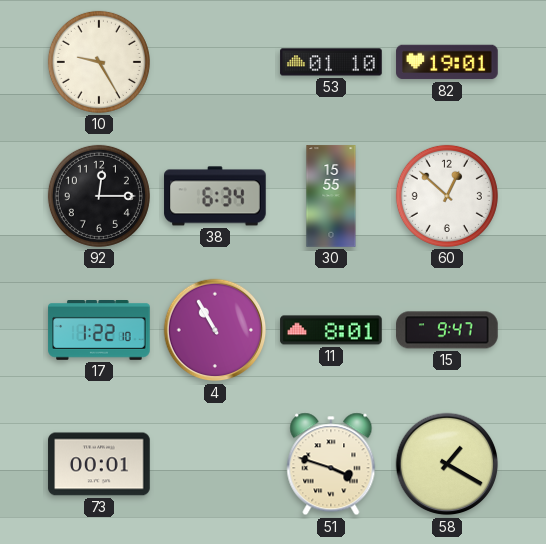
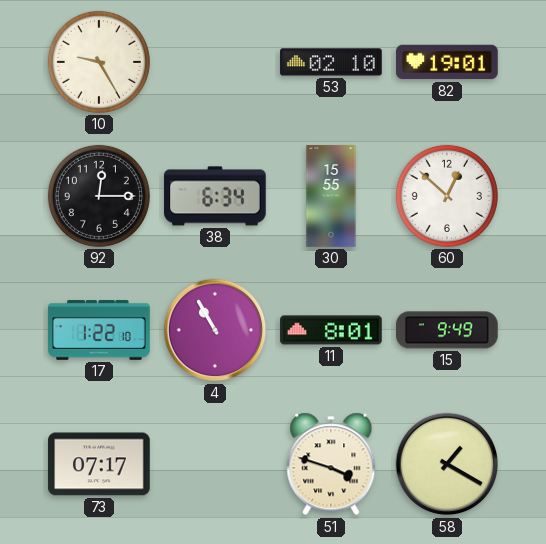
53: 01:10 -> 02:10
15: 9:47 -> 9:49
73: 00:01 -> 07:17
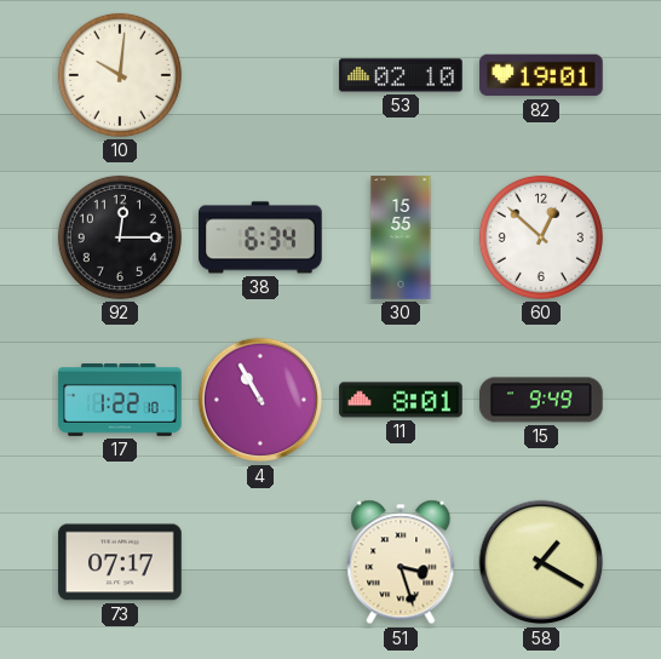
10: 9:25 -> 10:01
51: 3:48 -> 3:27
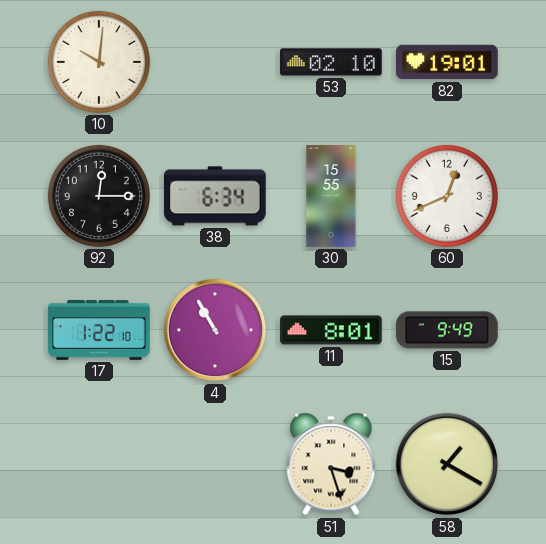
60: 12:52 -> 12:41
73: 07:17 -> none
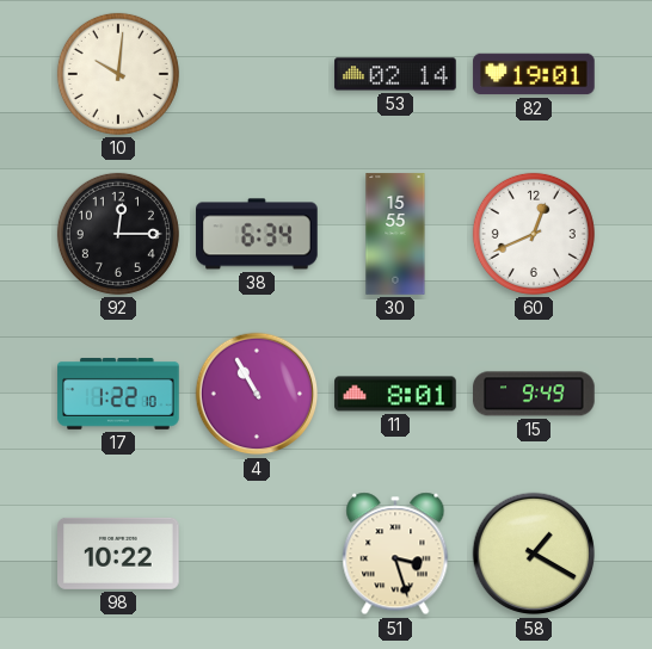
53: 02:10 -> 02:14
98: none -> 10:22
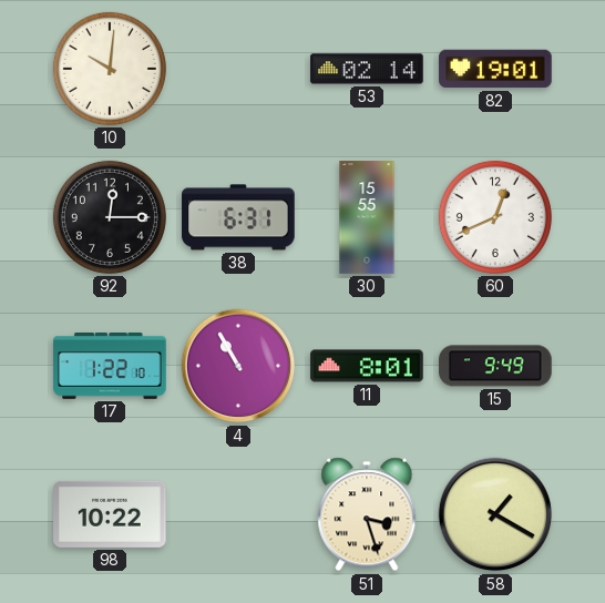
38: 6:34 -> 6:31
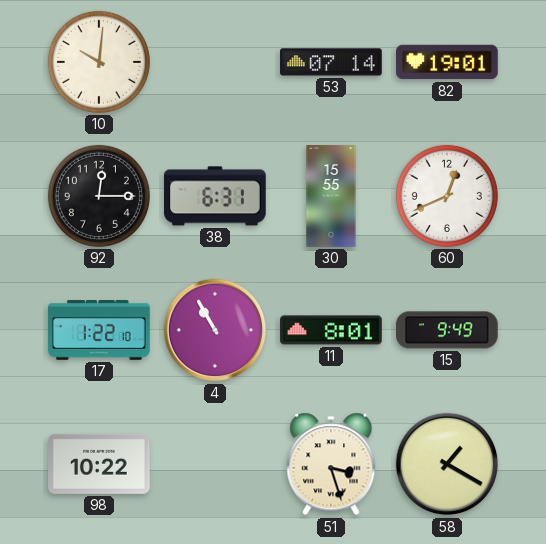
53: 02:14 -> 07:14
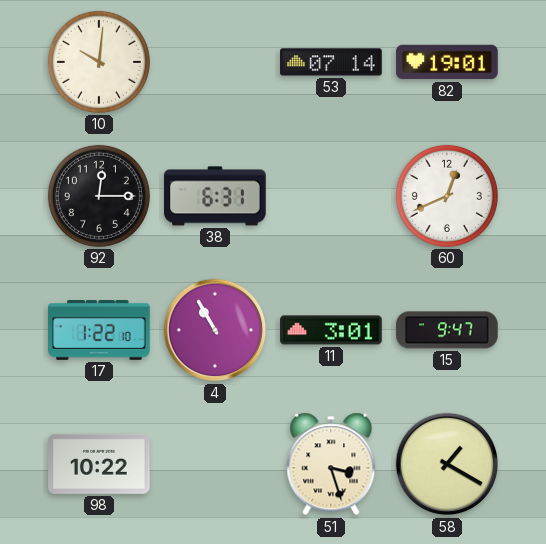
30: 15:55 -> none
11: 8:01 -> 3:01
15: 9:49 -> 9:47
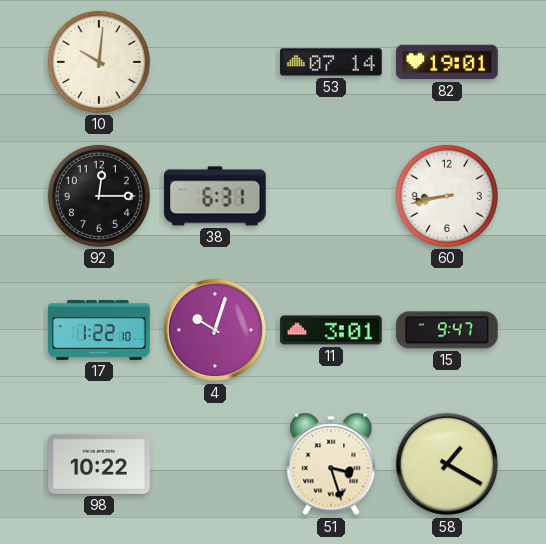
60: 12:41 -> 8:43
4: 10:55 -> 10:03
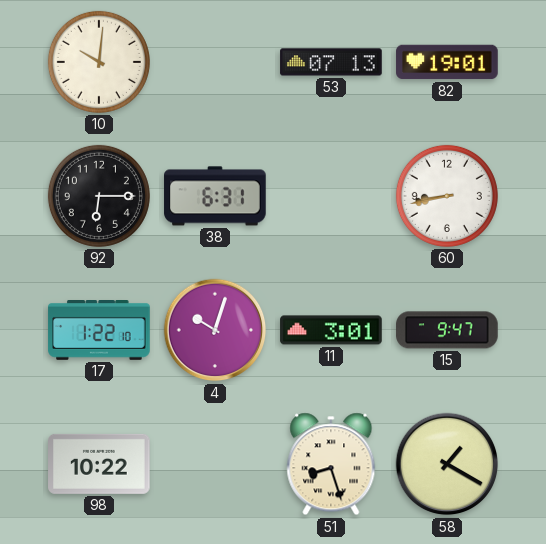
53: 07:14 -> 07:13
92: 12:15 -> 6:15
51: 3:27 -> 8:27
